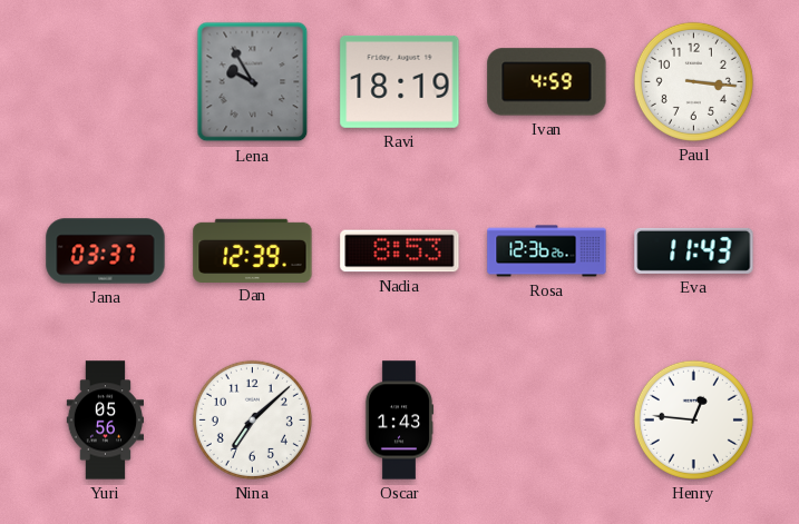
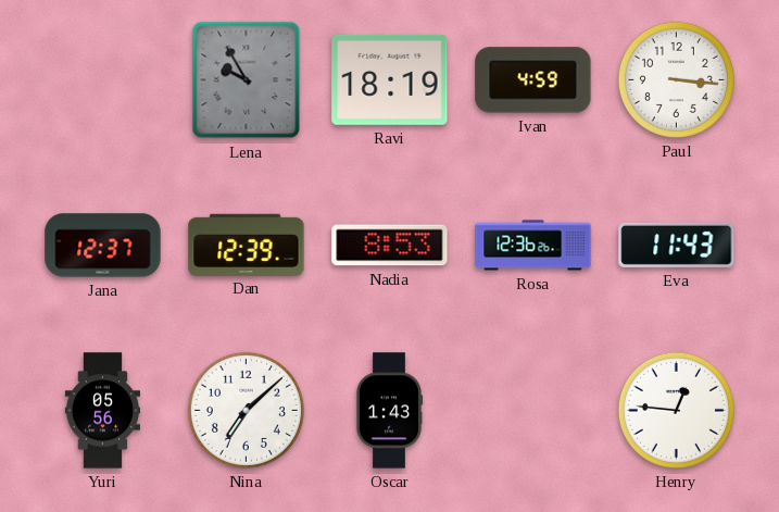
Jana: 03:37 -> 12:37
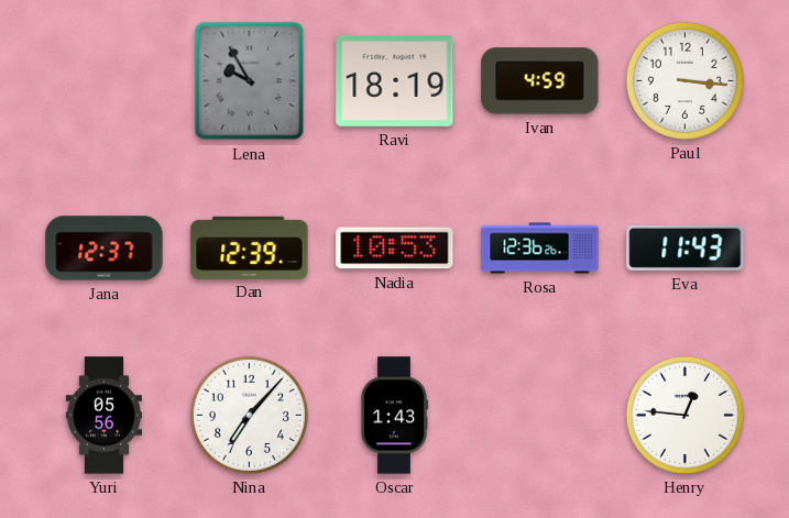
Nadia: 8:53 -> 10:53
Nina: 7:08 -> 7:07
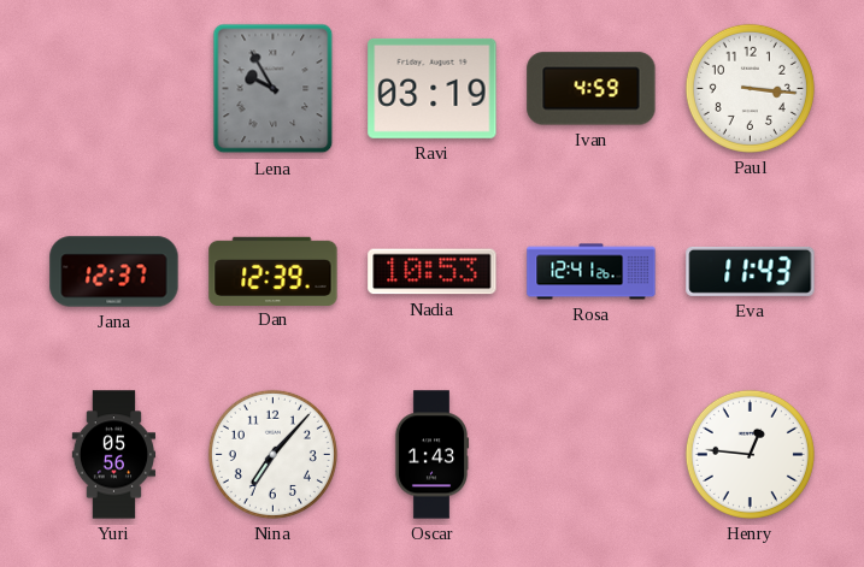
Ravi: 18:19 -> 03:19
Rosa: 12:36 -> 12:41
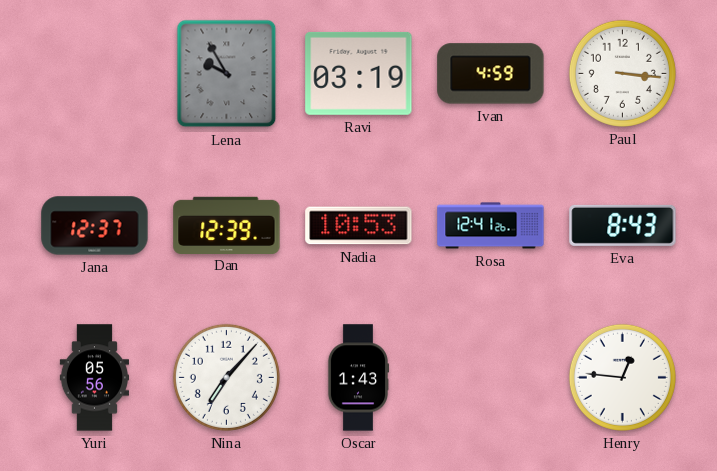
Eva: 11:43 -> 8:43
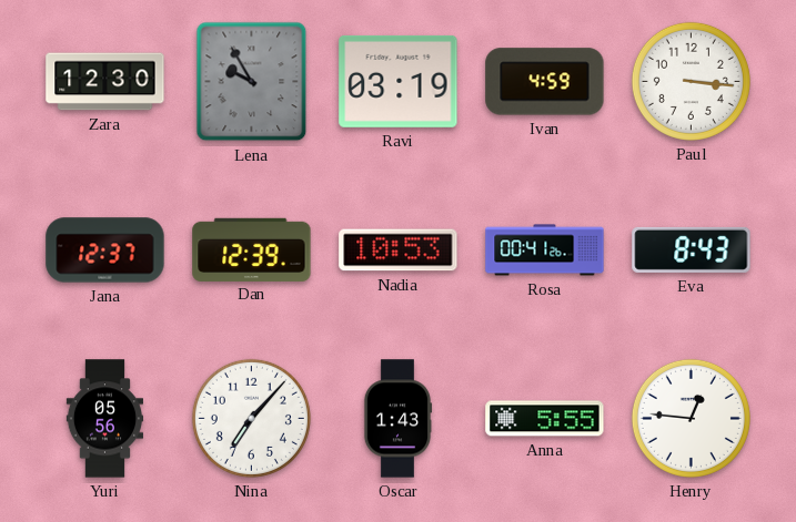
Zara: none -> 12:30
Rosa: 12:41 -> 00:41
Anna: none -> 5:55
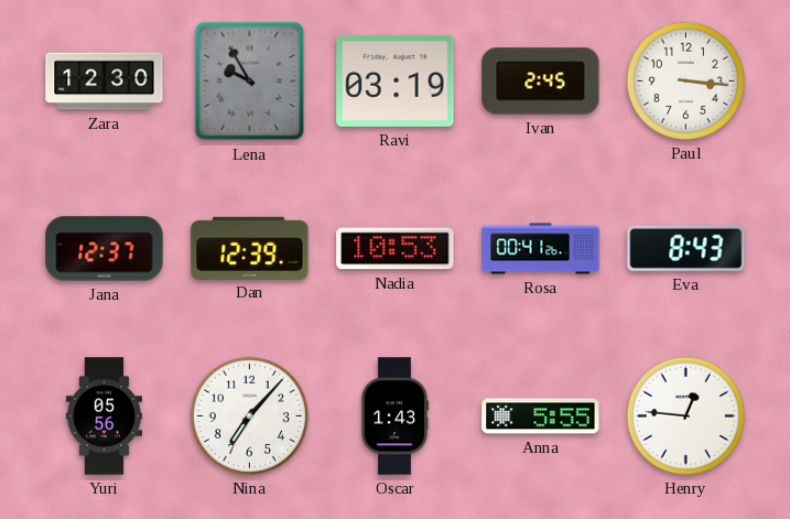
Ivan: 4:59 -> 2:45
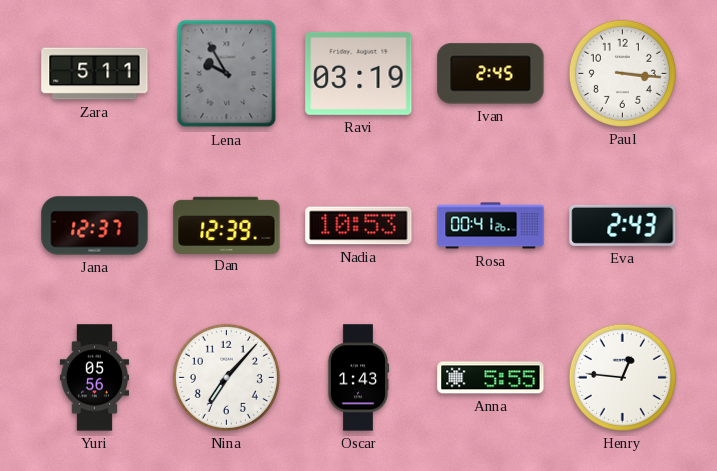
Zara: 12:30 -> 5:11
Eva: 8:43 -> 2:43
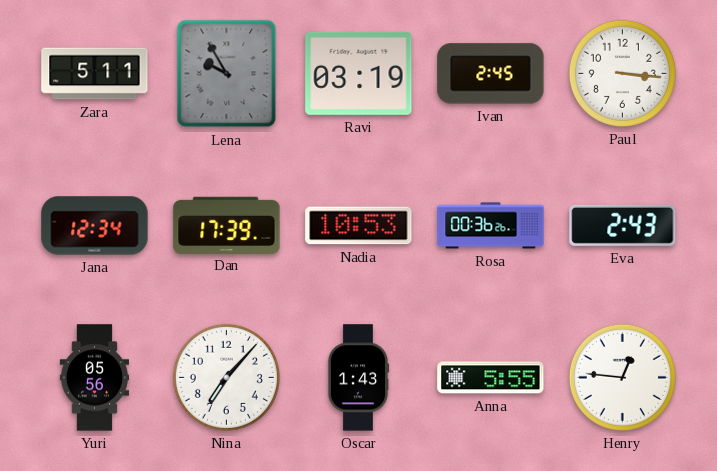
Jana: 12:37 -> 12:34
Dan: 12:39 -> 17:39
Rosa: 00:41 -> 00:36
